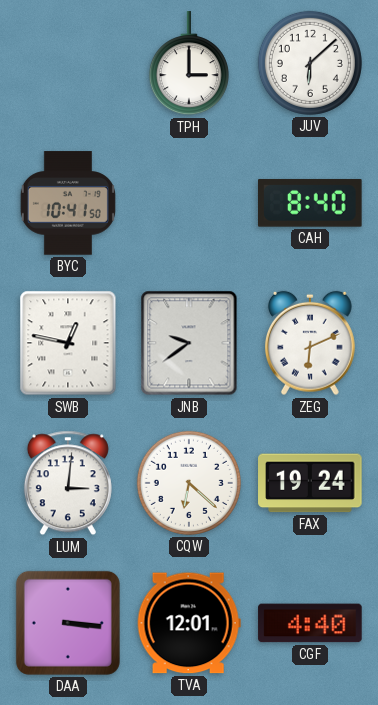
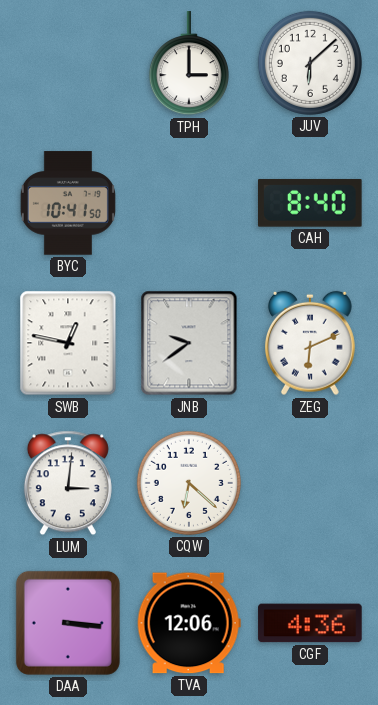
FAX: 19:24 -> none
TVA: 12:01 -> 12:06
CGF: 4:40 -> 4:36
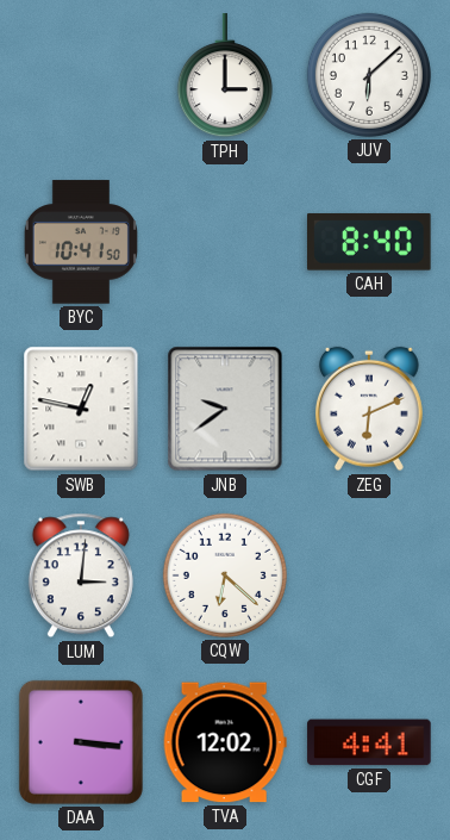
TVA: 12:06 -> 12:02
CGF: 4:36 -> 4:41
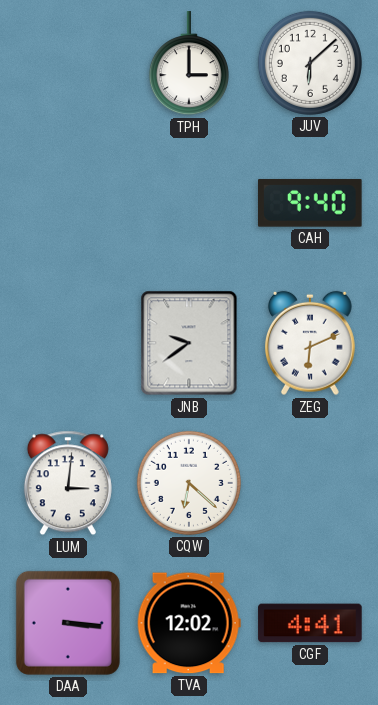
BYC: 10:41 -> none
CAH: 8:40 -> 9:40
SWB: 12:47 -> none
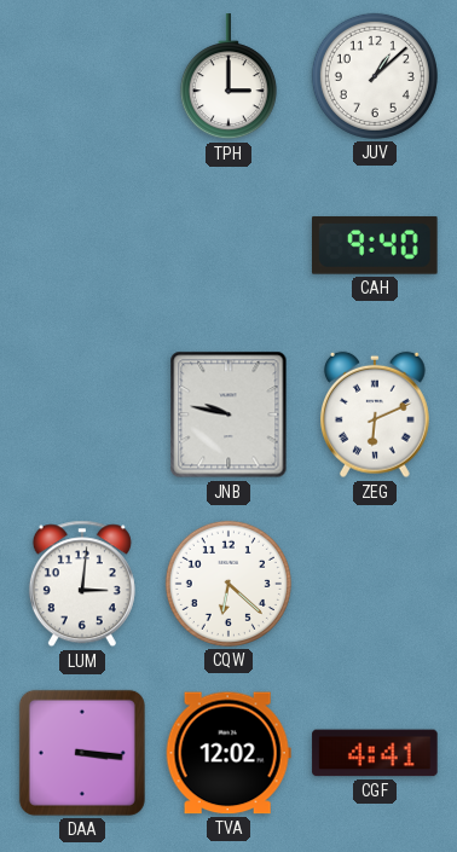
JUV: 6:08 -> 1:08
JNB: 9:39 -> 9:47
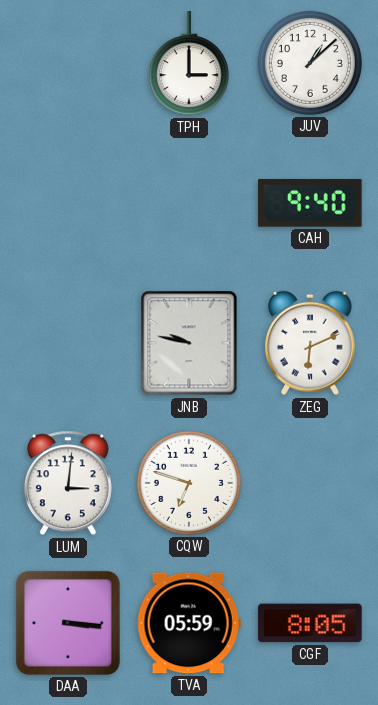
CQW: 6:22 -> 6:48
TVA: 12:02 -> 05:59
CGF: 4:41 -> 8:05
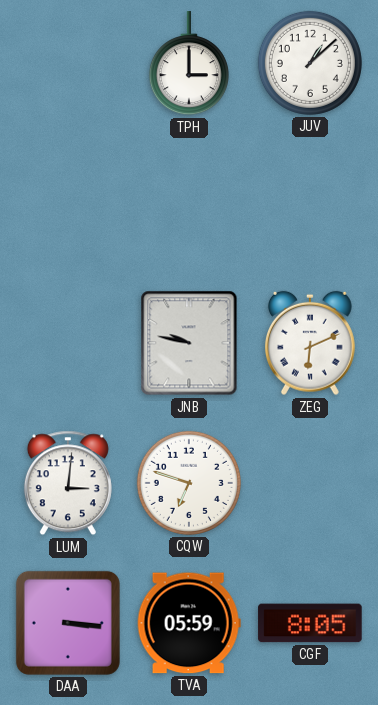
CAH: 9:40 -> none
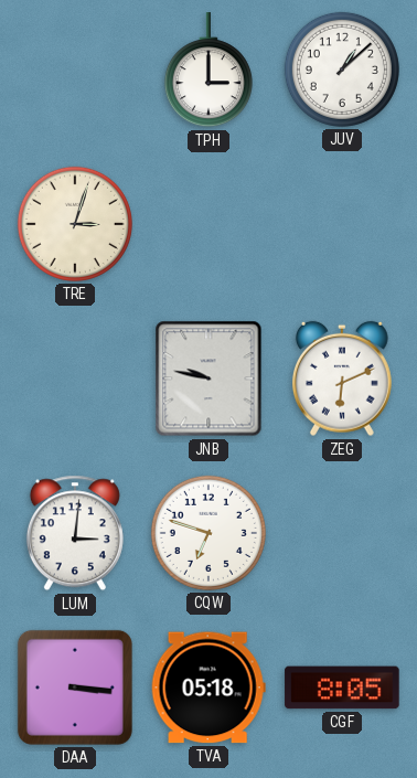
TRE: none -> 3:03
TVA: 05:59 -> 05:18
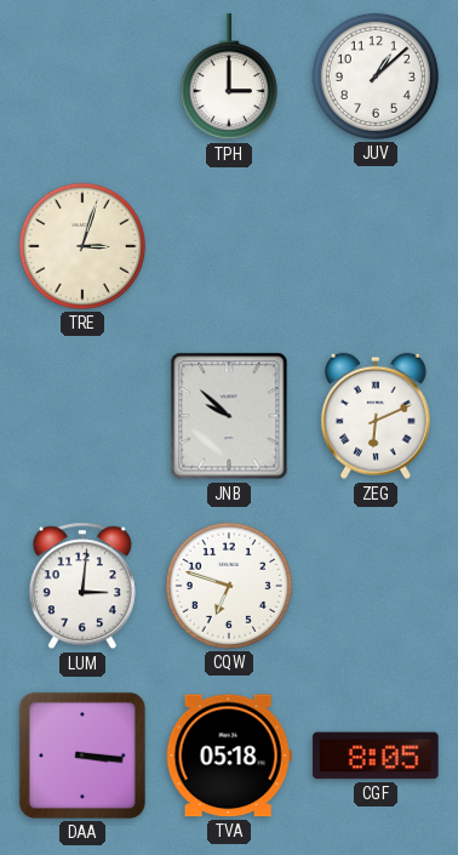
JNB: 9:47 -> 9:52
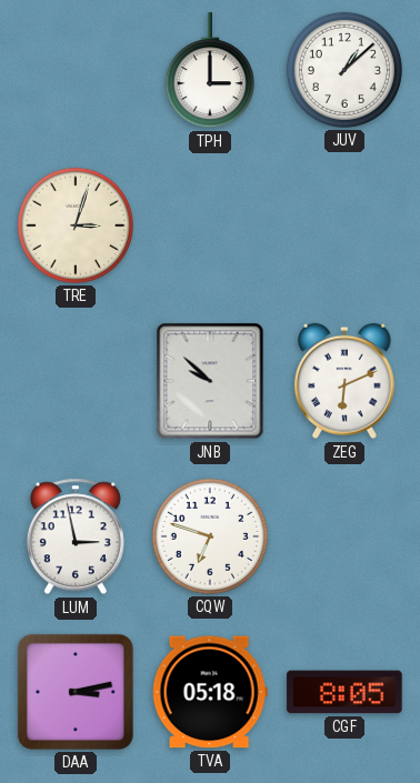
LUM: 3:01 -> 2:58
DAA: 3:16 -> 3:13
